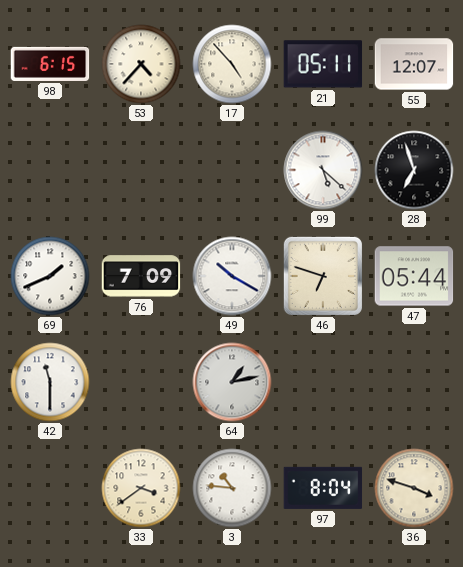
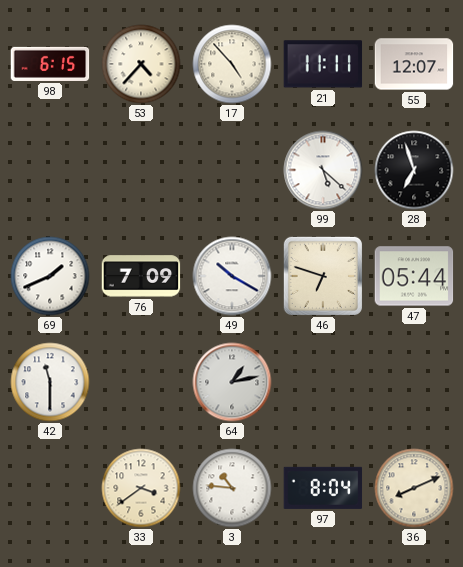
21: 05:11 -> 11:11
36: 3:48 -> 8:11
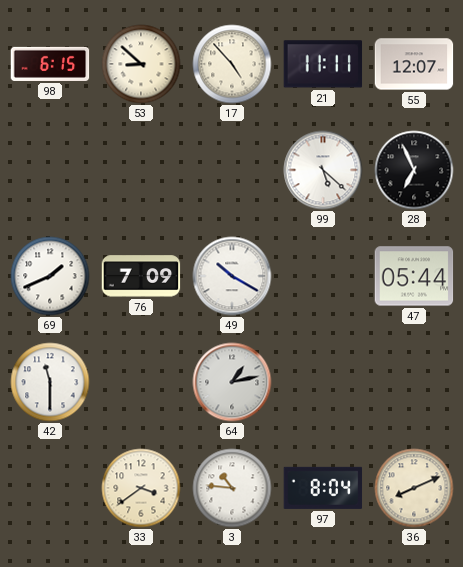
53: 4:37 -> 8:52
28: 6:57 -> 6:56
46: 6:48 -> none
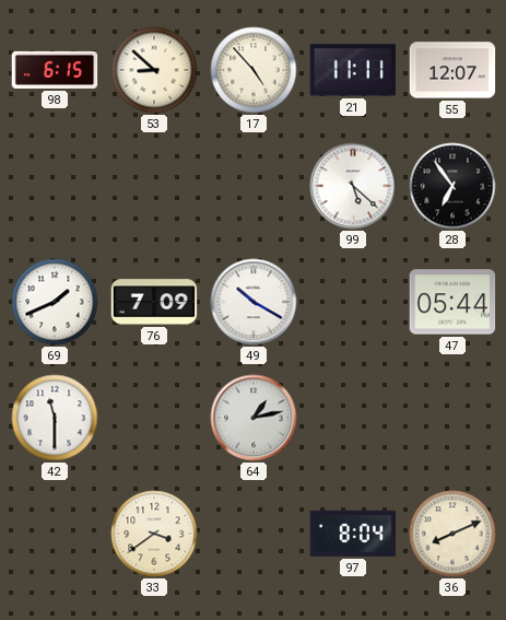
28: 6:56 -> 6:54
3: 10:46 -> none
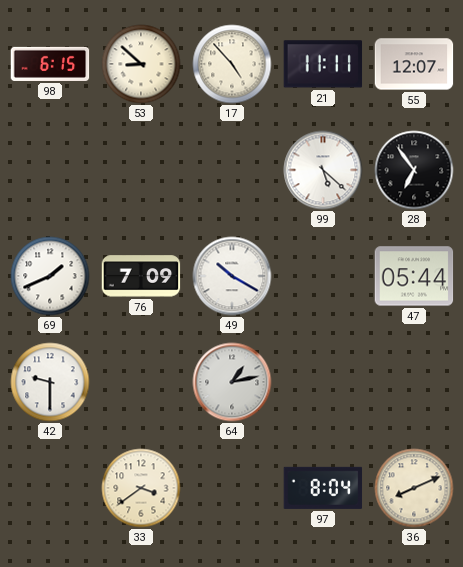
42: 11:30 -> 9:30
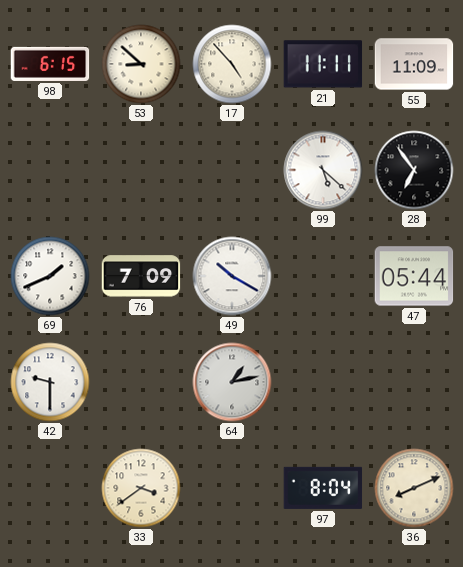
55: 12:07 -> 11:09
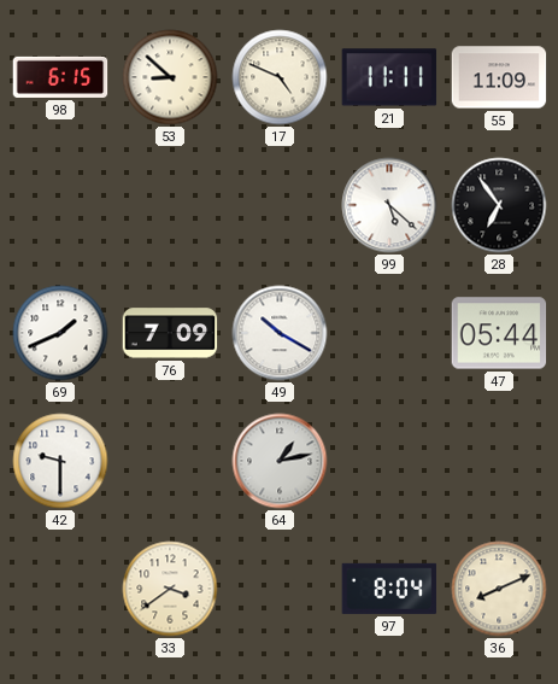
17: 4:53 -> 4:49
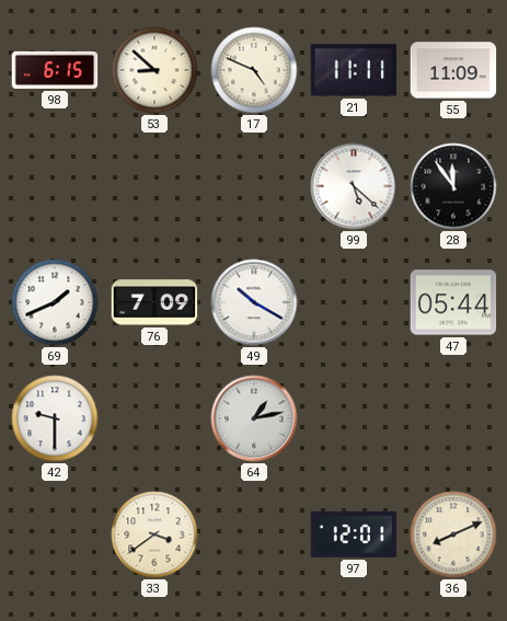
28: 6:54 -> 11:54
97: 8:04 -> 12:01
